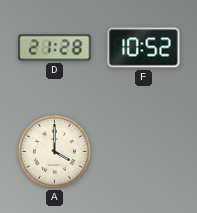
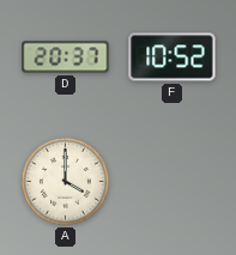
D: 21:28 -> 20:37
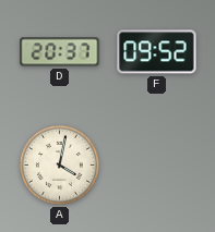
F: 10:52 -> 09:52
A: 4:00 -> 4:02
